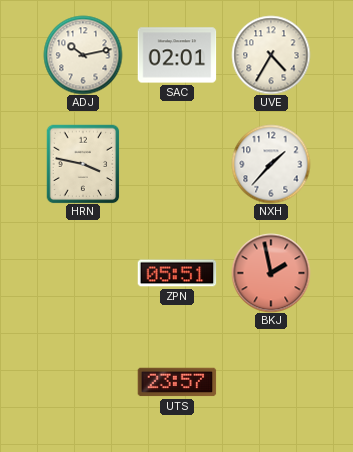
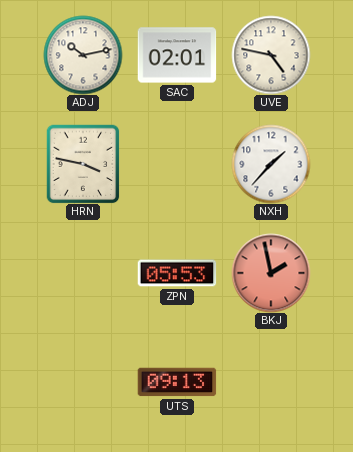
UVE: 4:35 -> 4:47
ZPN: 05:51 -> 05:53
UTS: 23:57 -> 09:13
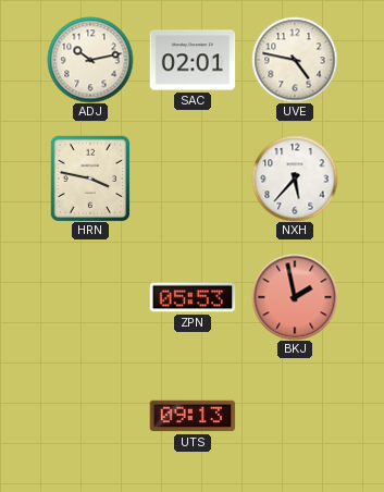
NXH: 1:37 -> 5:37
